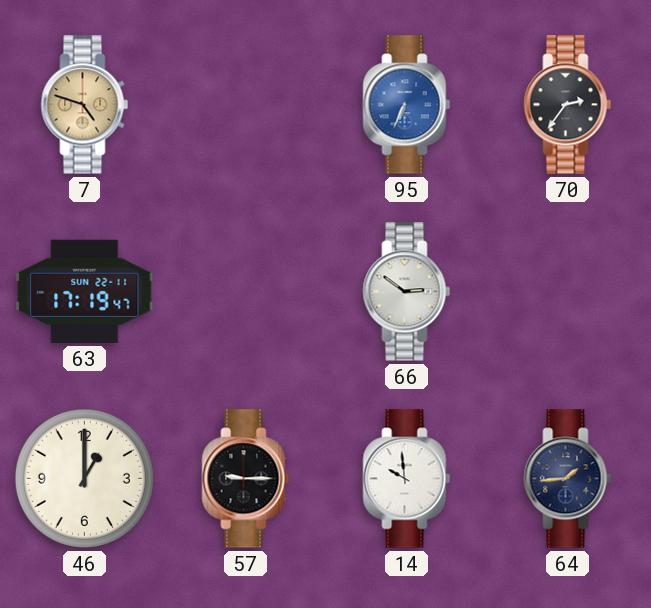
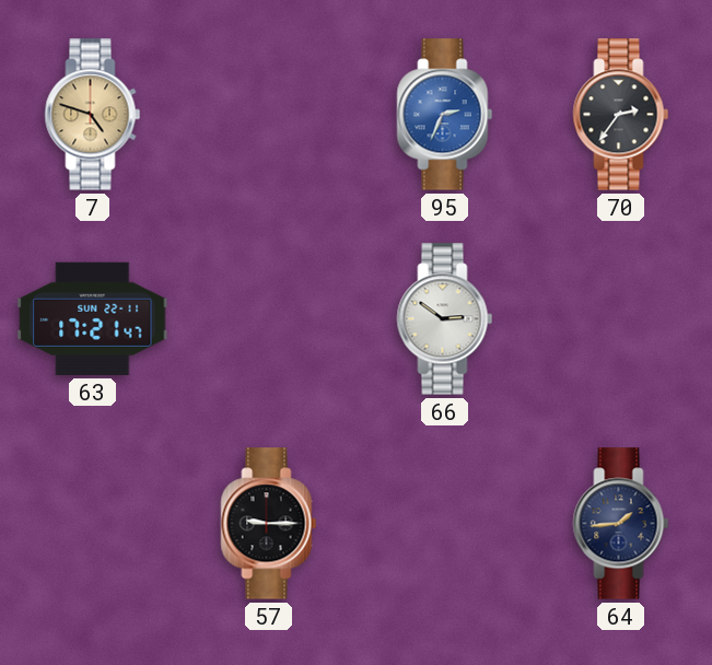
95: 6:34 -> 2:34
63: 17:19 -> 17:21
46: 1:00 -> none
14: 9:59 -> none
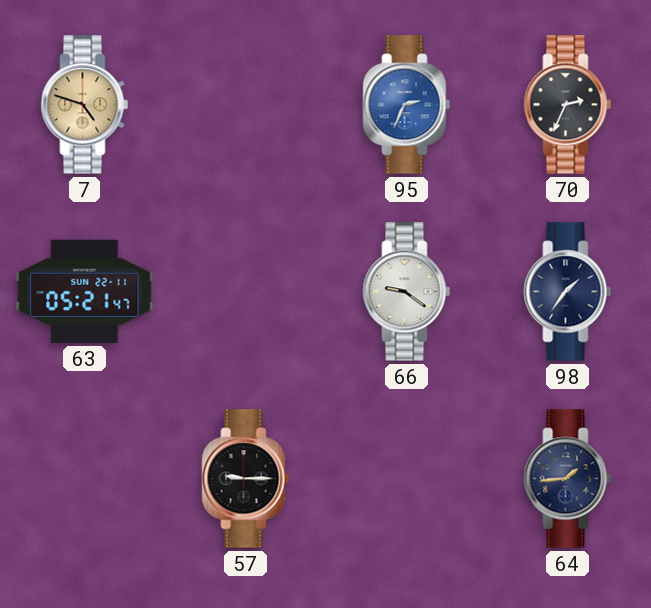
70: 2:36 -> 2:34
63: 17:21 -> 05:21
66: 2:51 -> 9:21
98: none -> 1:36
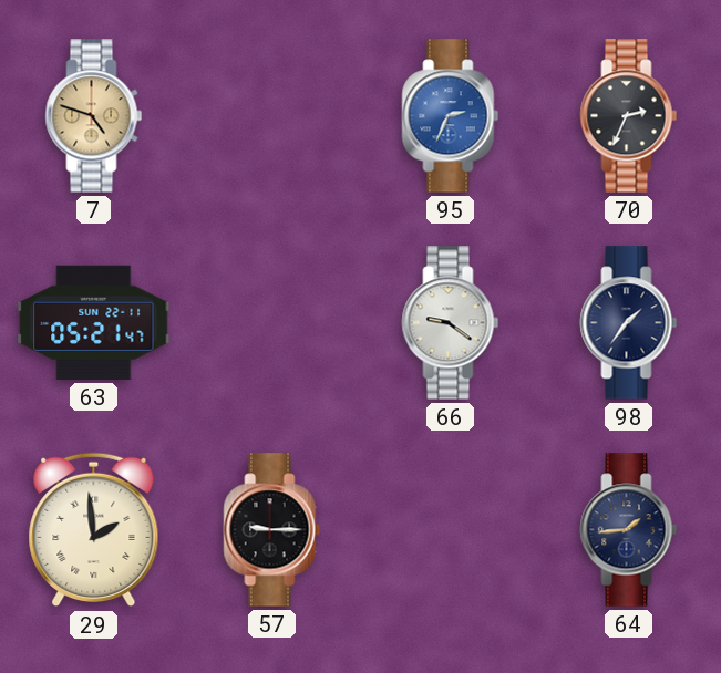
29: none -> 1:59
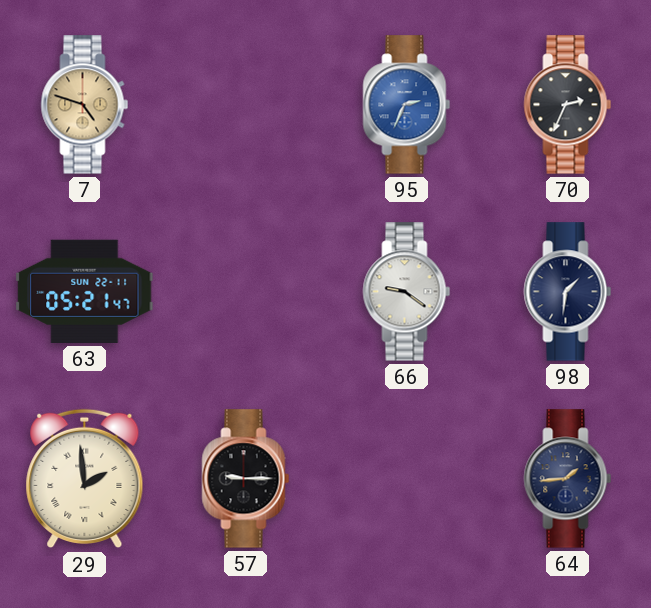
98: 1:36 -> 1:31
